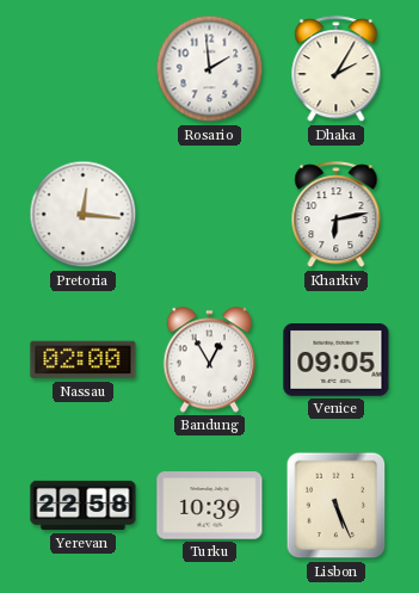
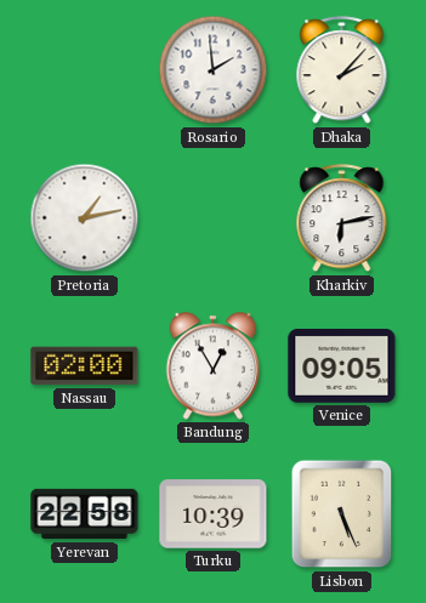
Dhaka: 2:05 -> 2:07
Pretoria: 12:16 -> 1:13
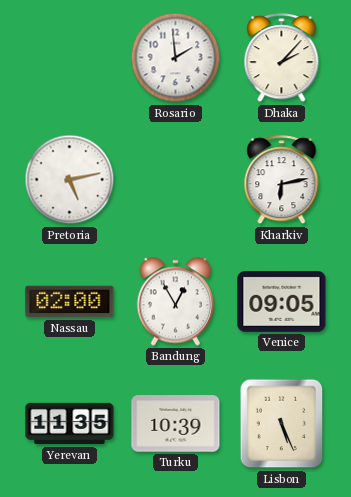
Pretoria: 1:13 -> 5:13
Yerevan: 22:58 -> 11:35
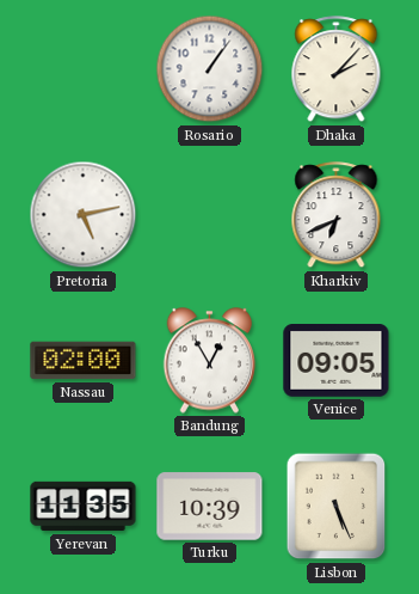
Rosario: 1:59 -> 1:06
Kharkiv: 6:13 -> 6:41
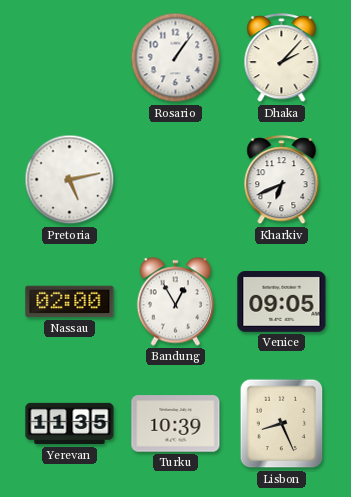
Lisbon: 5:26 -> 8:26
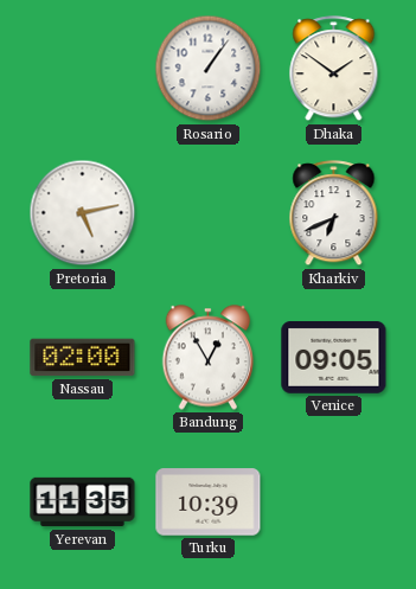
Dhaka: 2:07 -> 1:51
Lisbon: 8:26 -> none
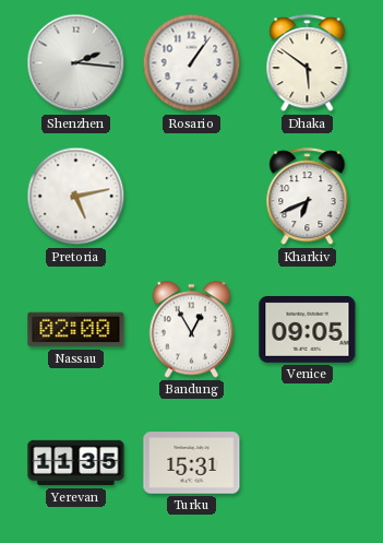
Shenzhen: none -> 2:16
Dhaka: 1:51 -> 5:51
Turku: 10:39 -> 15:31
